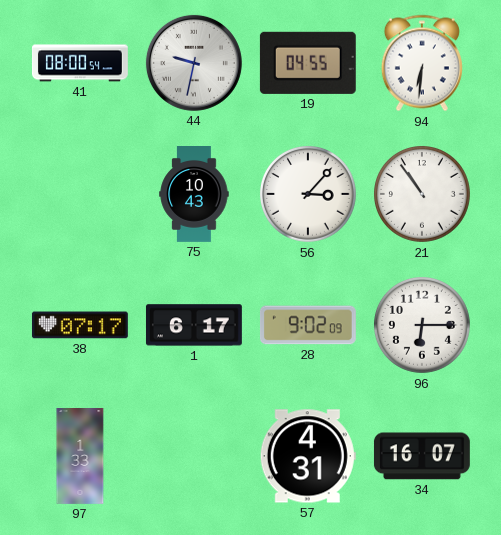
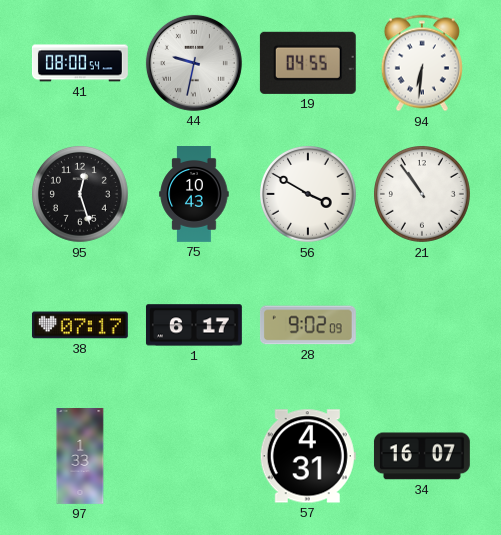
95: none -> 12:27
56: 3:07 -> 3:50
96: 6:15 -> none
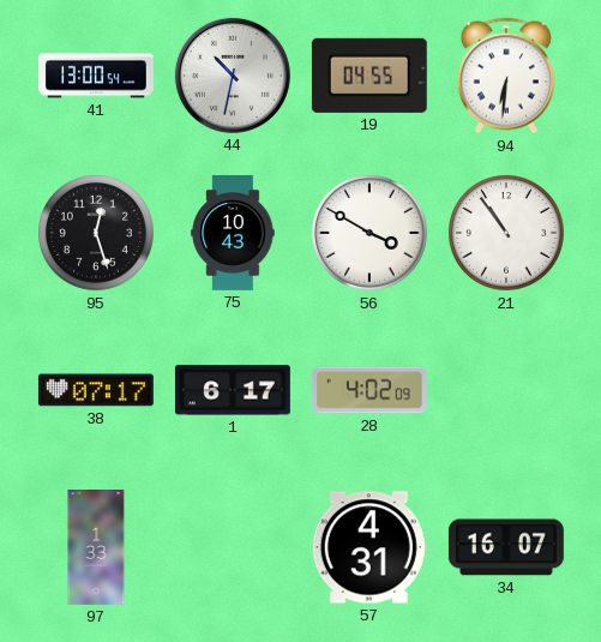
41: 08:00 -> 13:00
44: 9:32 -> 10:32
28: 9:02 -> 4:02
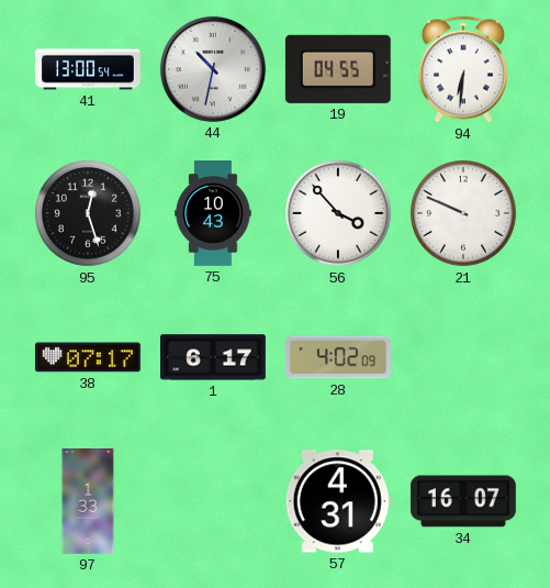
56: 3:50 -> 3:53
21: 10:54 -> 9:49
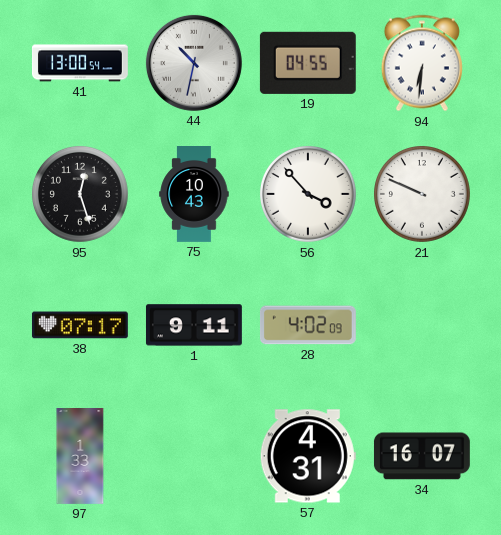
1: 6:17 -> 9:11
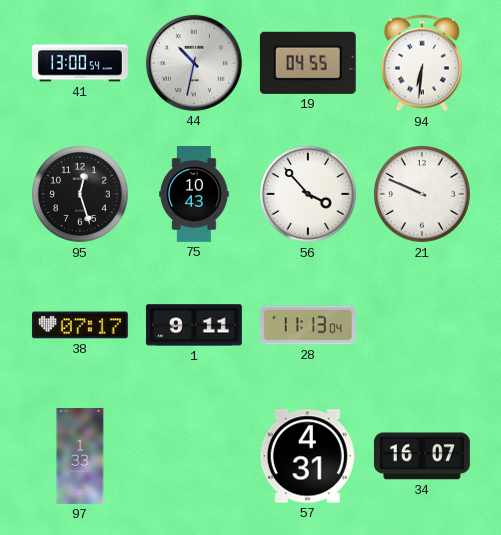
28: 4:02 -> 11:13
